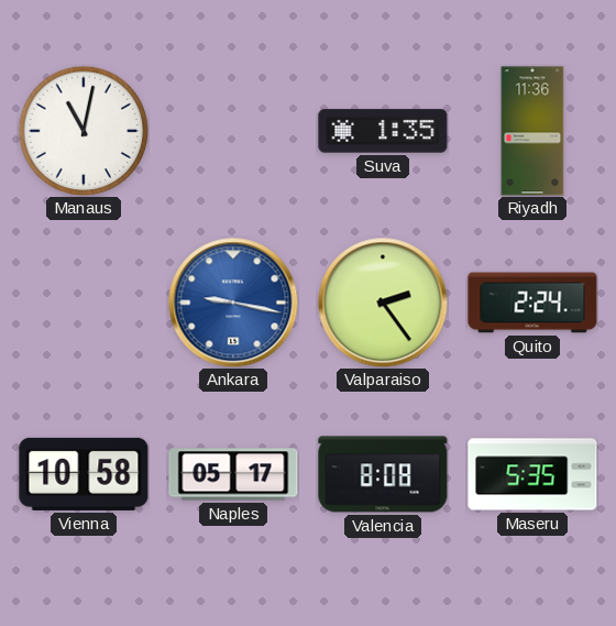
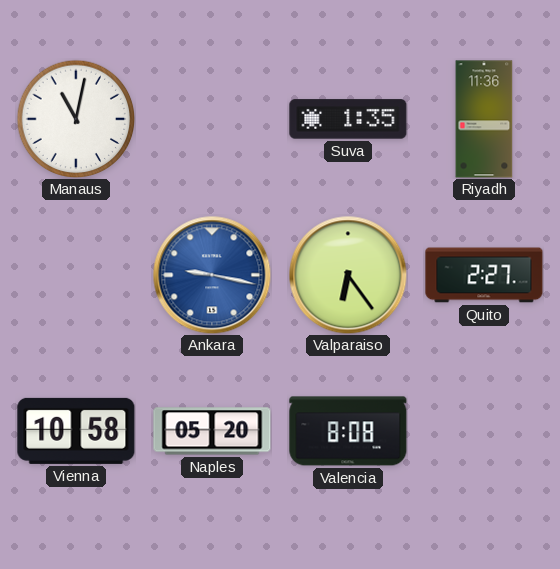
Valparaiso: 2:24 -> 6:24
Quito: 2:24 -> 2:27
Naples: 05:17 -> 05:20
Maseru: 5:35 -> none
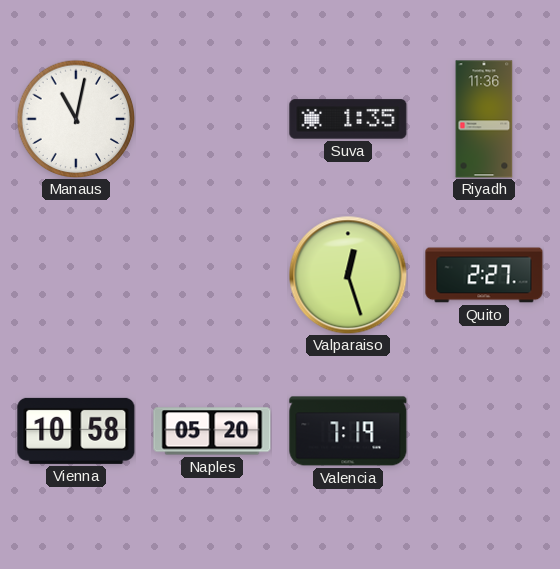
Ankara: 9:17 -> none
Valparaiso: 6:24 -> 12:27
Valencia: 8:08 -> 7:19
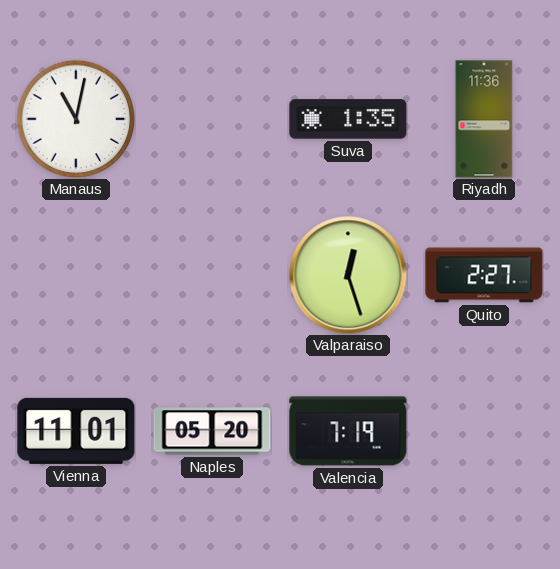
Vienna: 10:58 -> 11:01
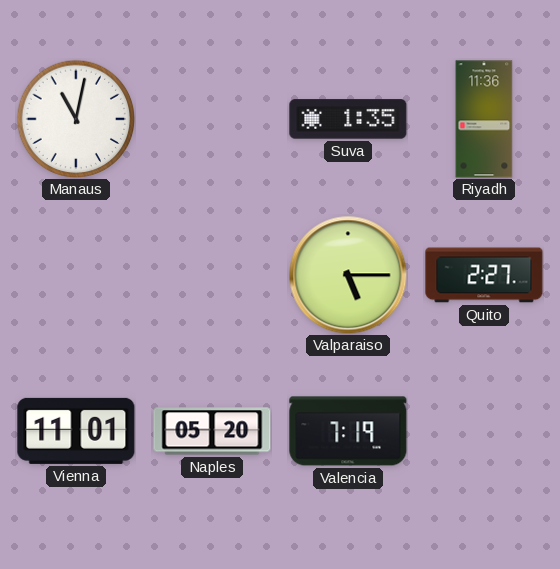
Valparaiso: 12:27 -> 5:15
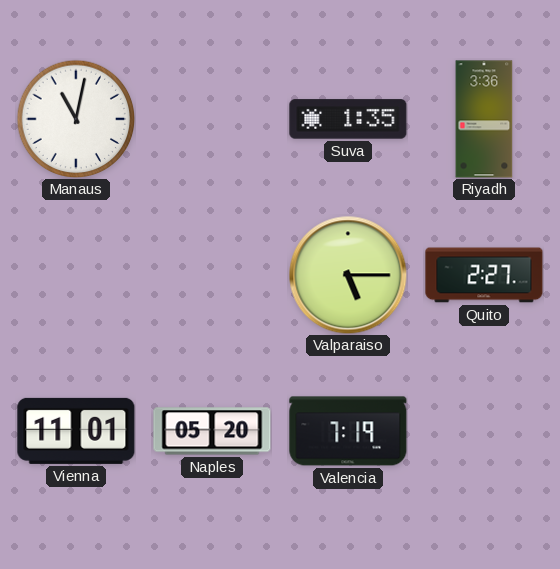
Riyadh: 11:36 -> 3:36
